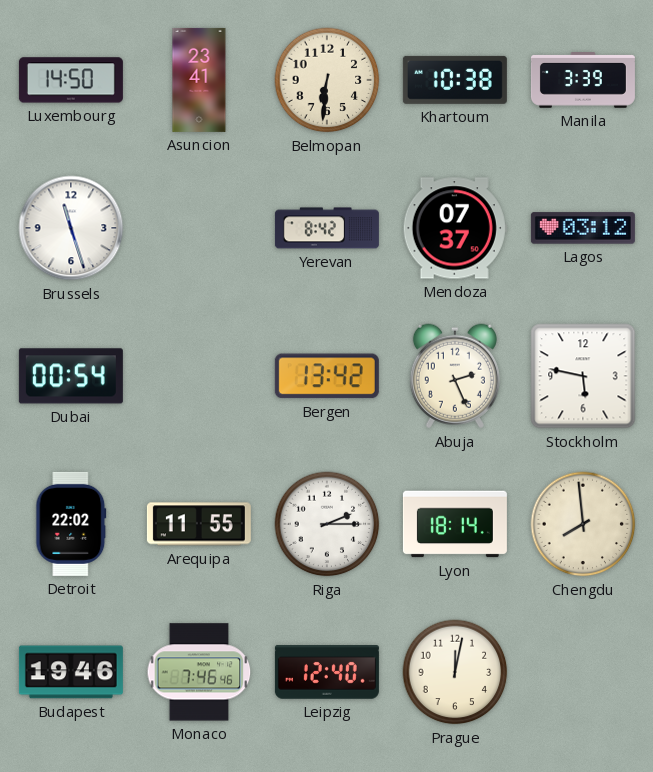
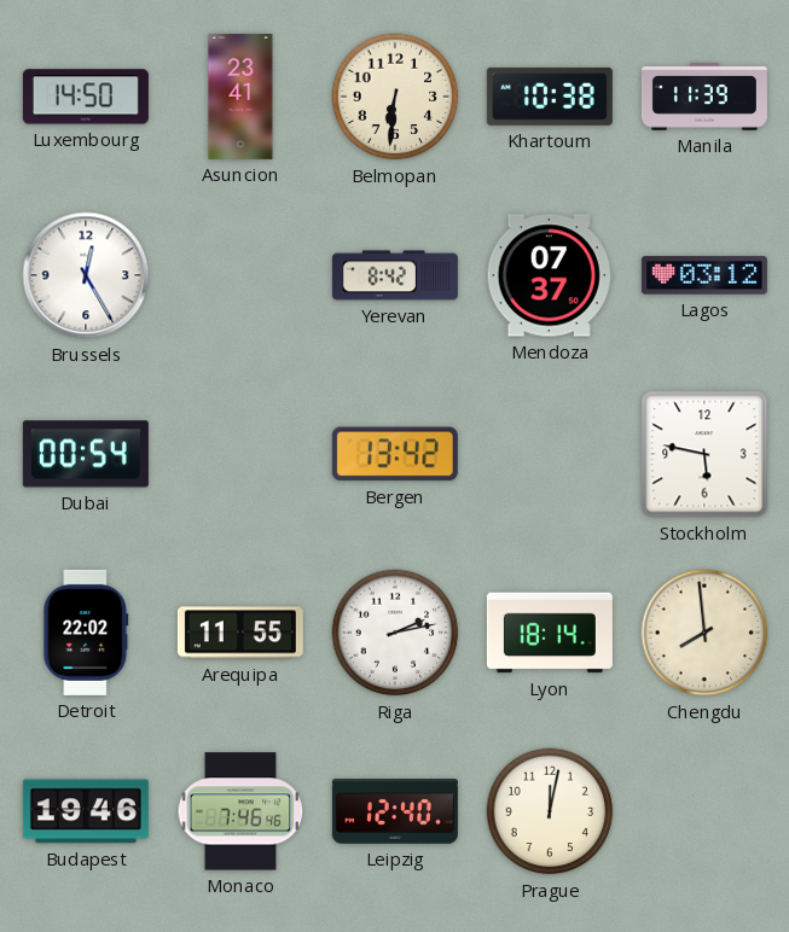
Manila: 3:39 -> 11:39
Brussels: 11:27 -> 12:25
Abuja: 2:26 -> none
Riga: 2:15 -> 2:13
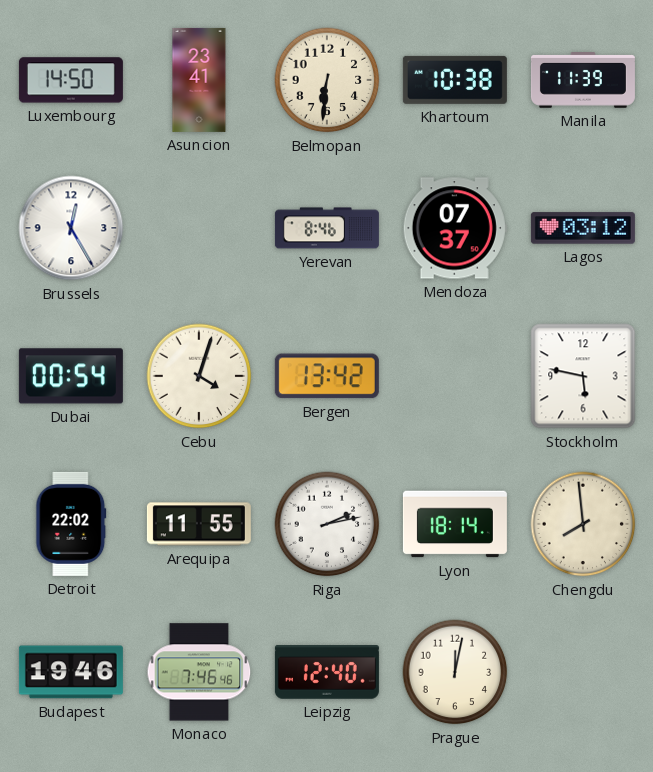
Yerevan: 8:42 -> 8:46
Cebu: none -> 4:03
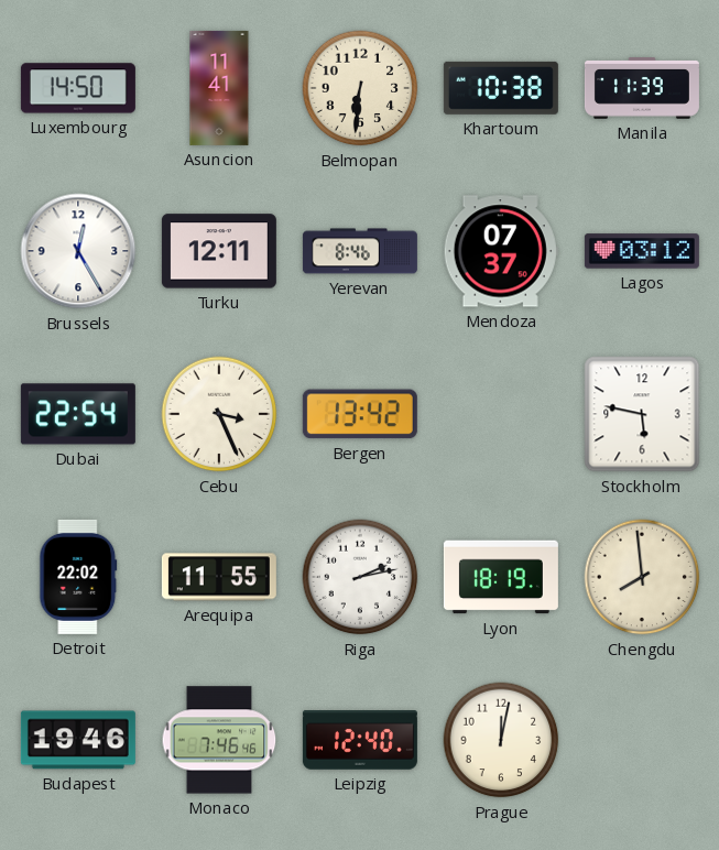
Asuncion: 23:41 -> 11:41
Turku: none -> 12:11
Dubai: 00:54 -> 22:54
Cebu: 4:03 -> 3:26
Lyon: 18:14 -> 18:19
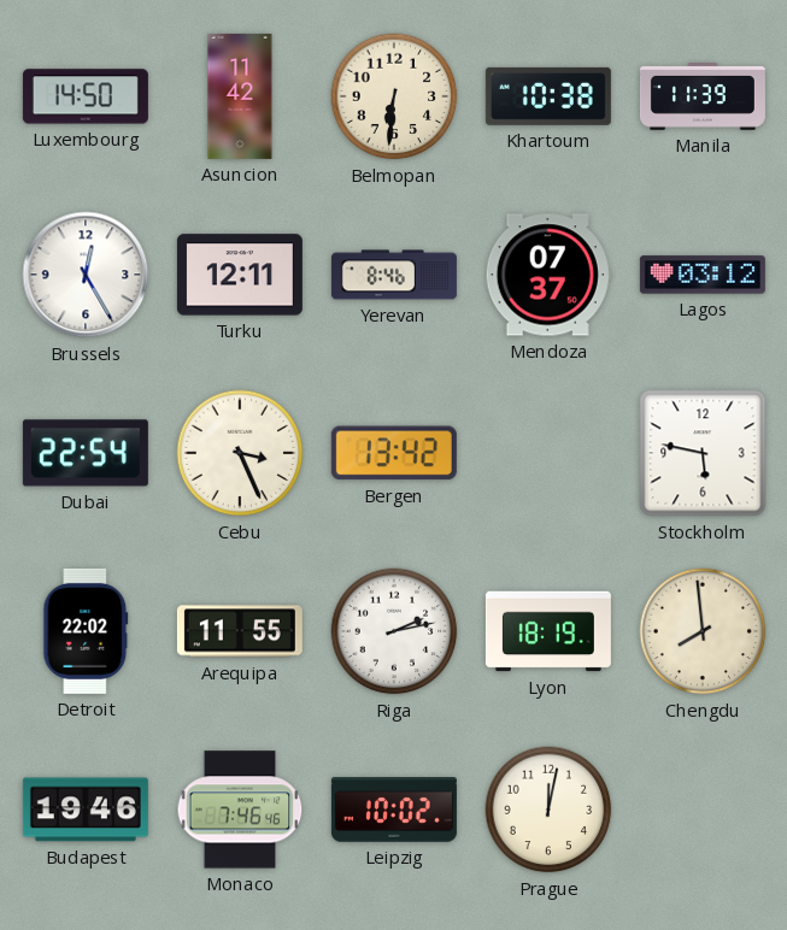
Asuncion: 11:41 -> 11:42
Leipzig: 12:40 -> 10:02
